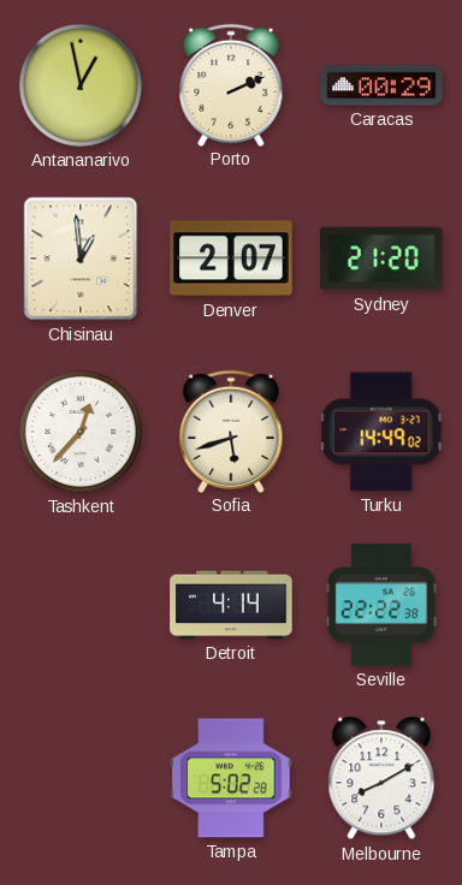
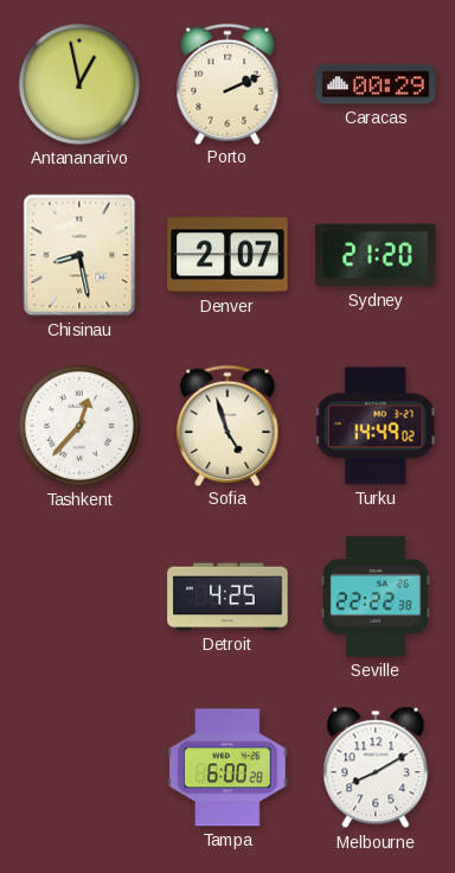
Chisinau: 12:59 -> 8:28
Sofia: 5:42 -> 4:57
Detroit: 4:14 -> 4:25
Tampa: 5:02 -> 6:00
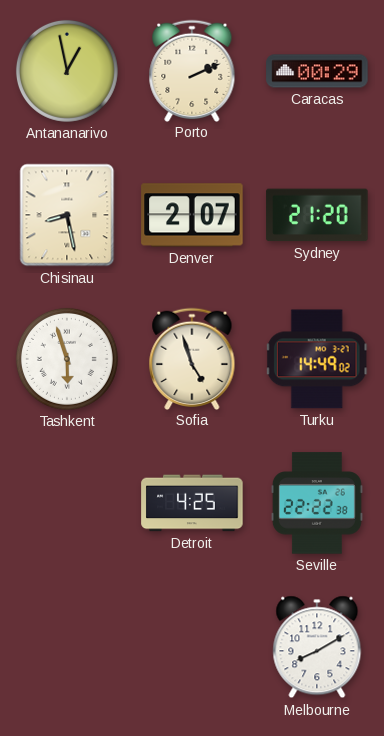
Tashkent: 12:37 -> 5:57
Tampa: 6:00 -> none
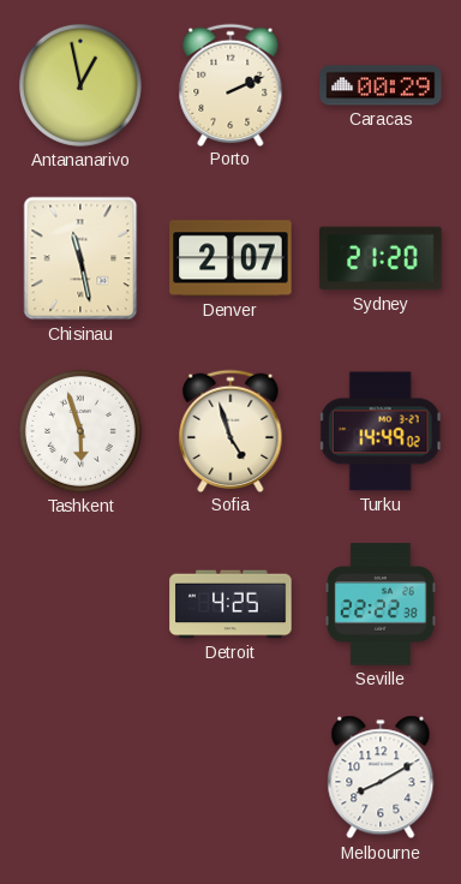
Chisinau: 8:28 -> 11:28
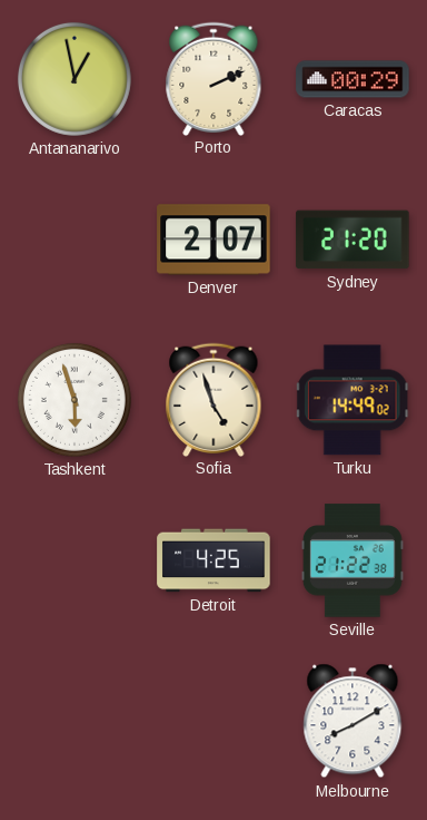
Chisinau: 11:28 -> none
Seville: 22:22 -> 21:22
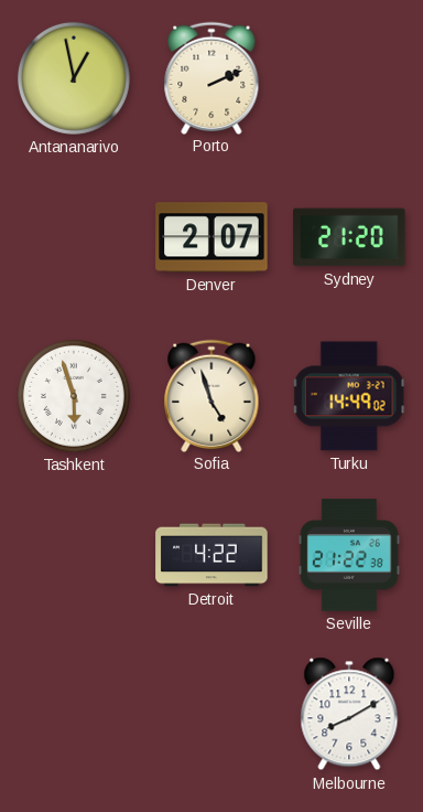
Caracas: 00:29 -> none
Detroit: 4:25 -> 4:22
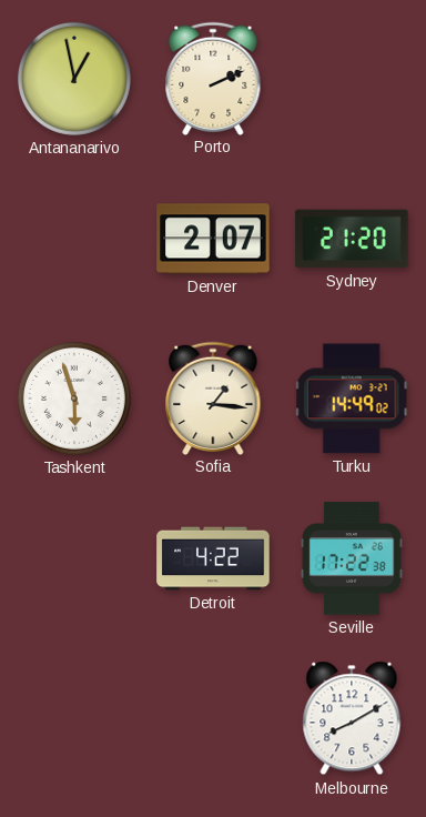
Sofia: 4:57 -> 1:16
Seville: 21:22 -> 17:22
